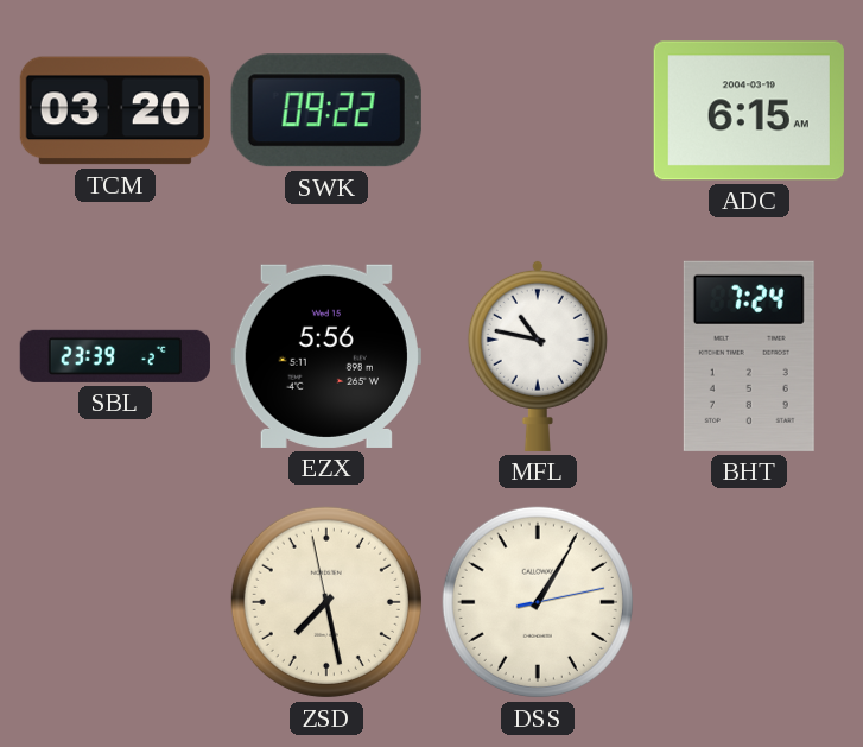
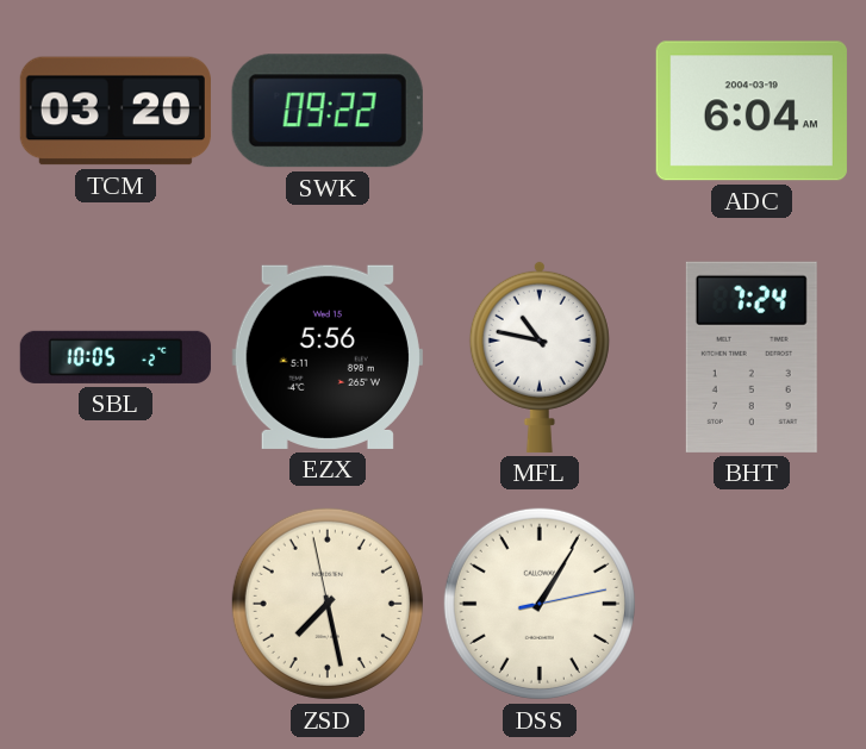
ADC: 6:15 -> 6:04
SBL: 23:39 -> 10:05
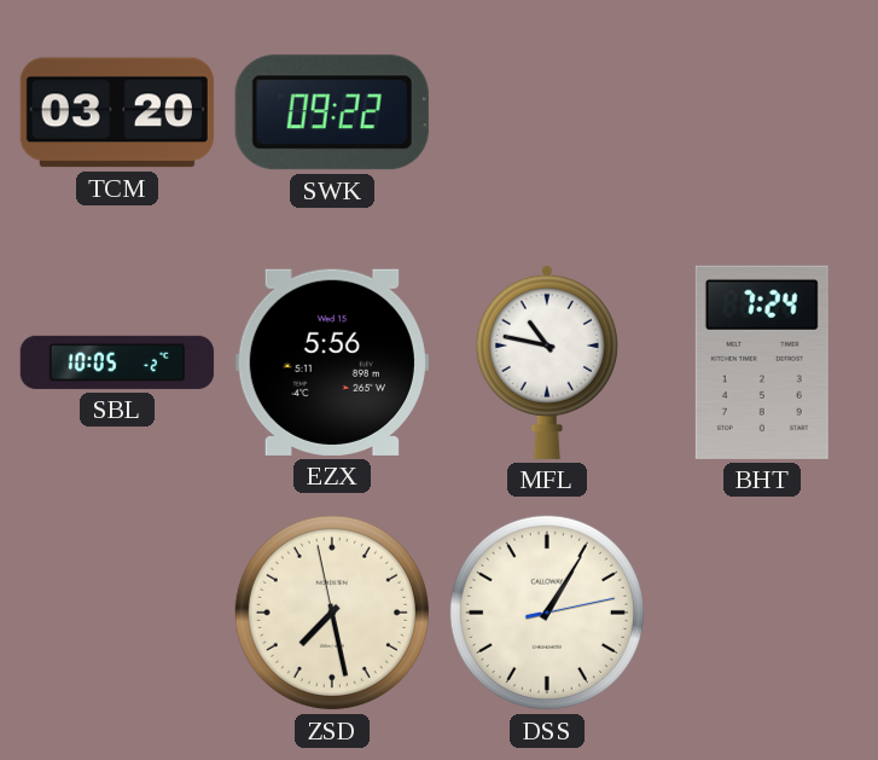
ADC: 6:04 -> none
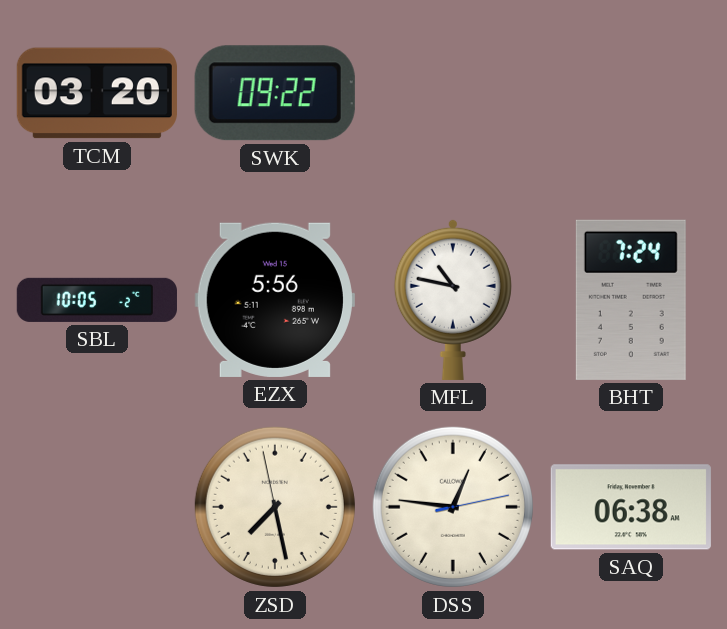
DSS: 1:05 -> 12:46
SAQ: none -> 06:38
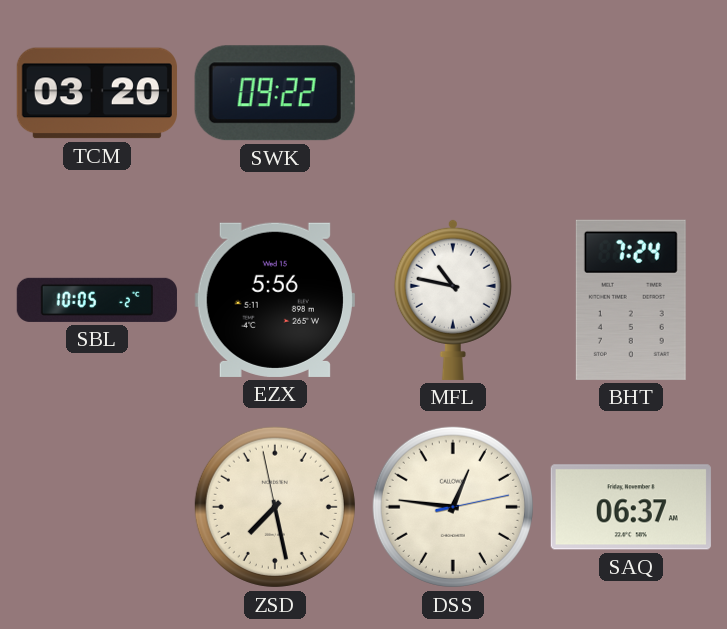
SAQ: 06:38 -> 06:37
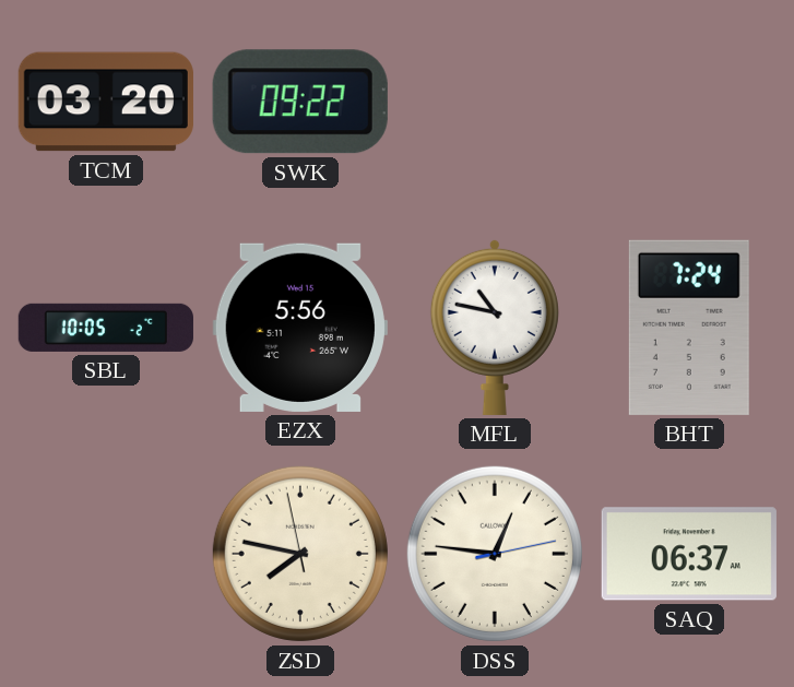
ZSD: 7:27 -> 7:46
